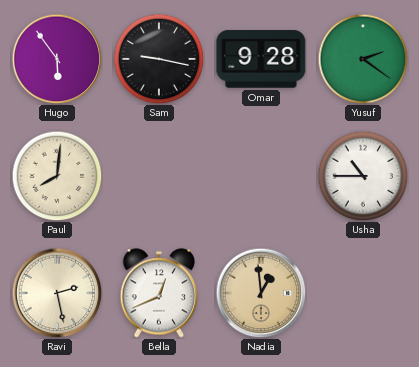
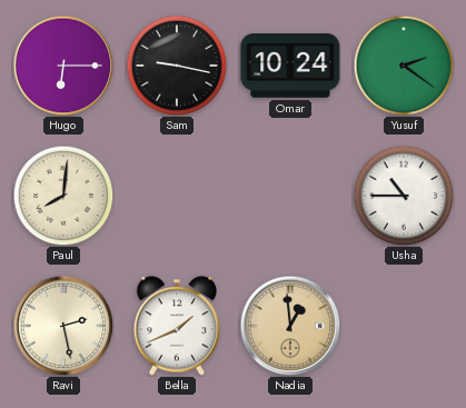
Hugo: 5:54 -> 6:15
Omar: 9:28 -> 10:24
Bella: 12:41 -> 1:41
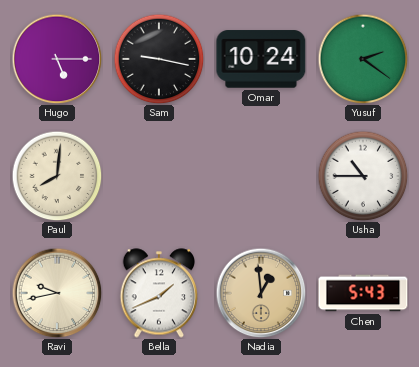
Hugo: 6:15 -> 5:15
Ravi: 2:28 -> 9:43
Chen: none -> 5:43
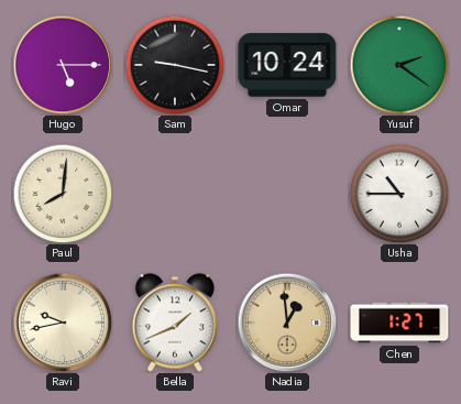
Chen: 5:43 -> 1:27
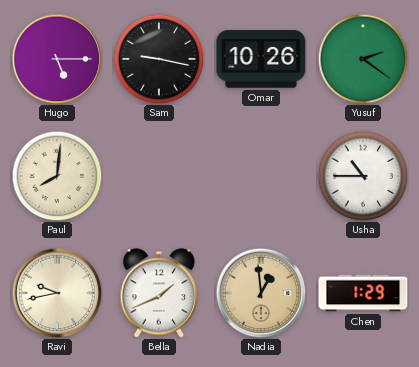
Omar: 10:24 -> 10:26
Chen: 1:27 -> 1:29
